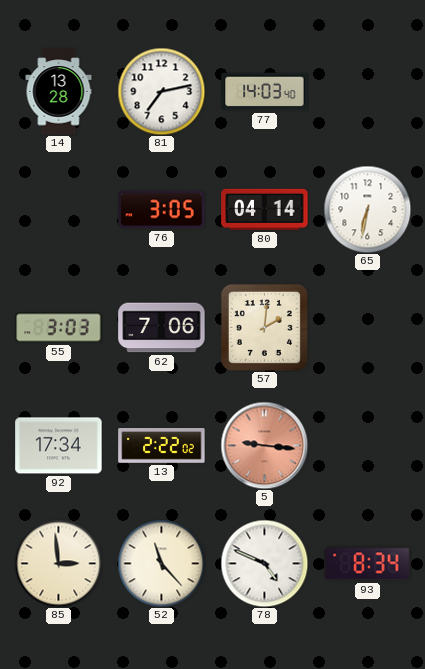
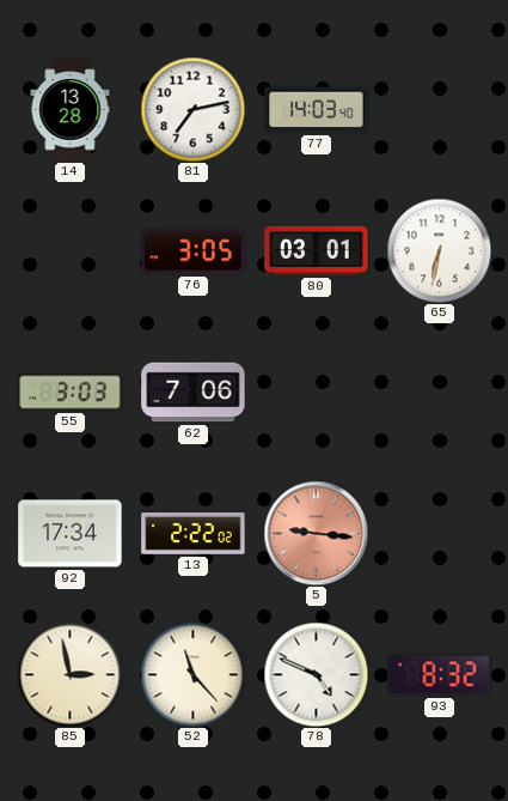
80: 04:14 -> 03:01
57: 2:01 -> none
85: 2:59 -> 2:58
93: 8:34 -> 8:32
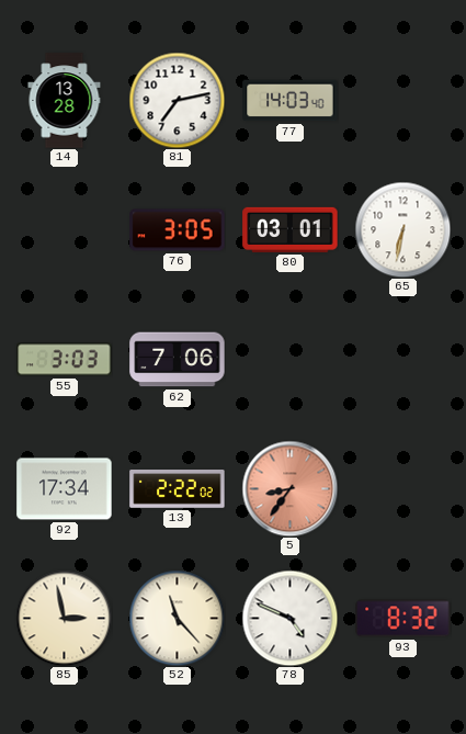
5: 9:16 -> 8:36
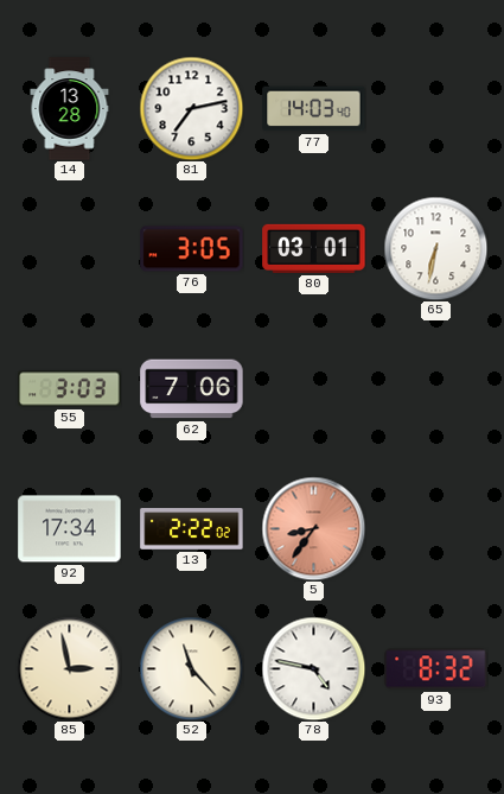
78: 4:49 -> 4:47
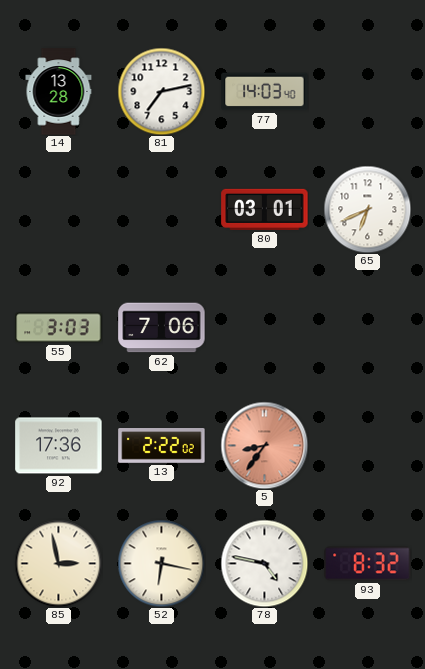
76: 3:05 -> none
65: 6:32 -> 6:41
92: 17:34 -> 17:36
52: 11:23 -> 6:17
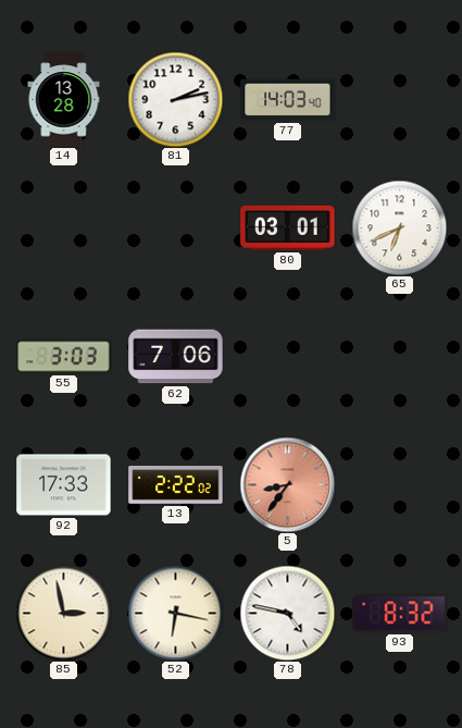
81: 7:13 -> 2:13
92: 17:36 -> 17:33
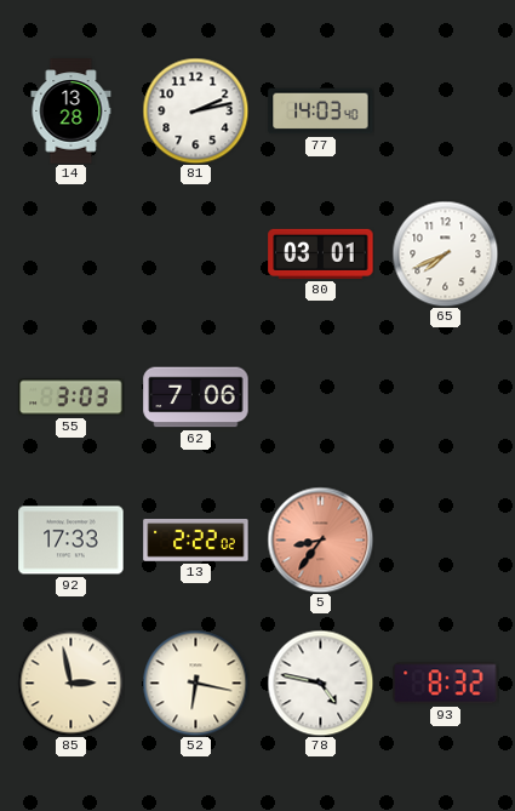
65: 6:41 -> 7:41
